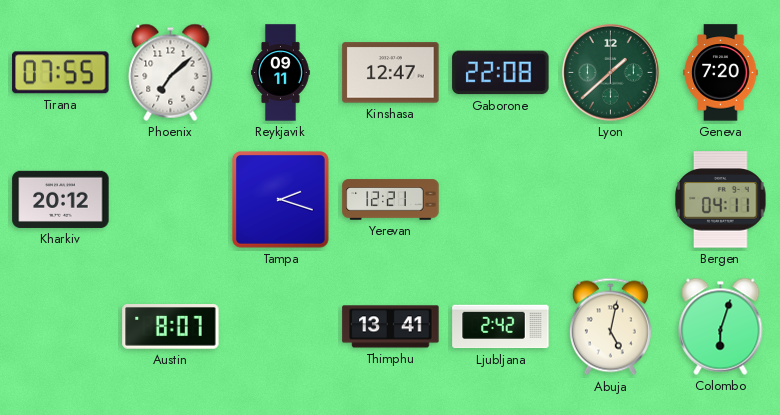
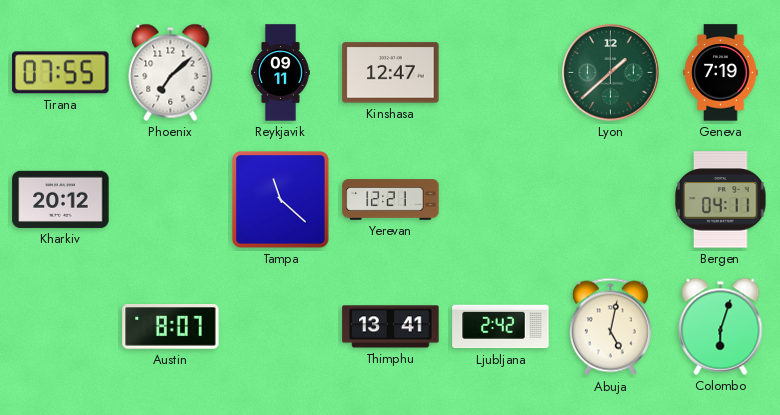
Gaborone: 22:08 -> none
Geneva: 7:20 -> 7:19
Tampa: 2:18 -> 11:22
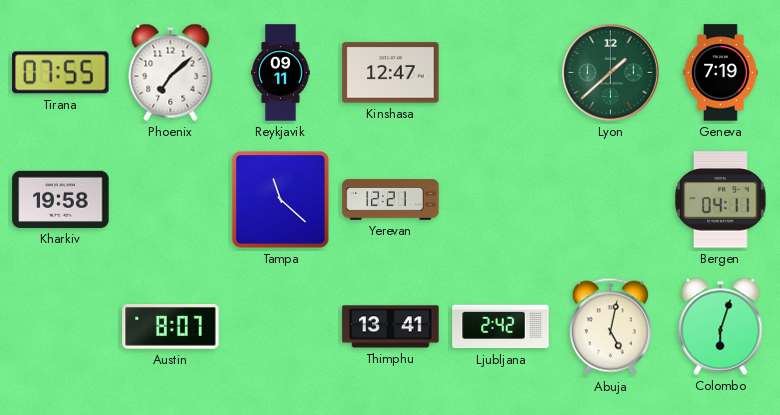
Kharkiv: 20:12 -> 19:58
